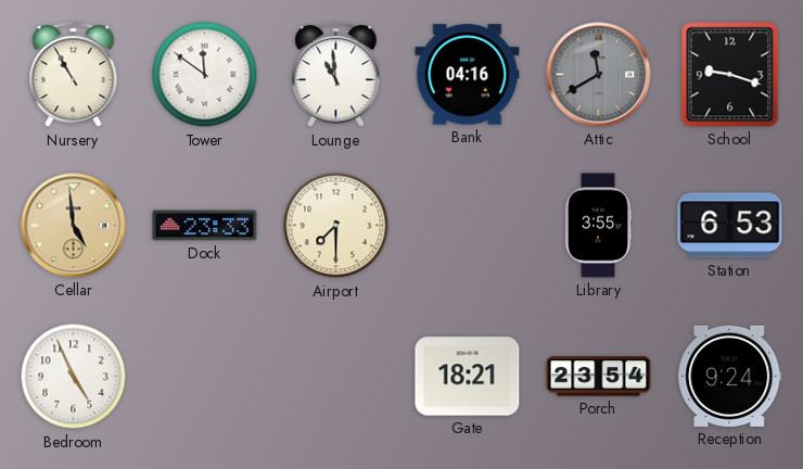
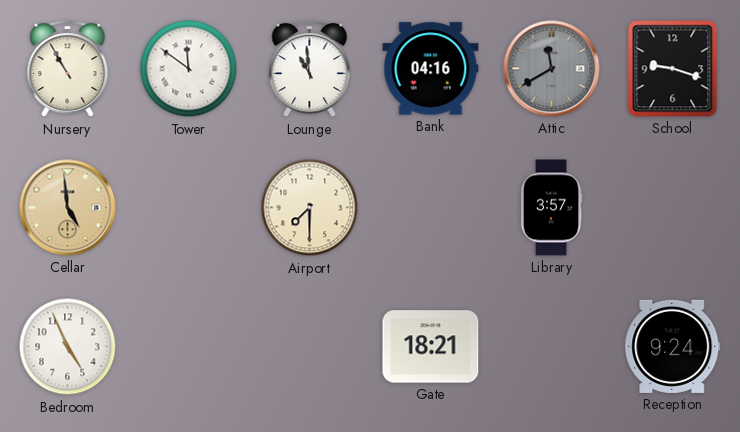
Dock: 23:33 -> none
Library: 3:55 -> 3:57
Station: 6:53 -> none
Porch: 23:54 -> none
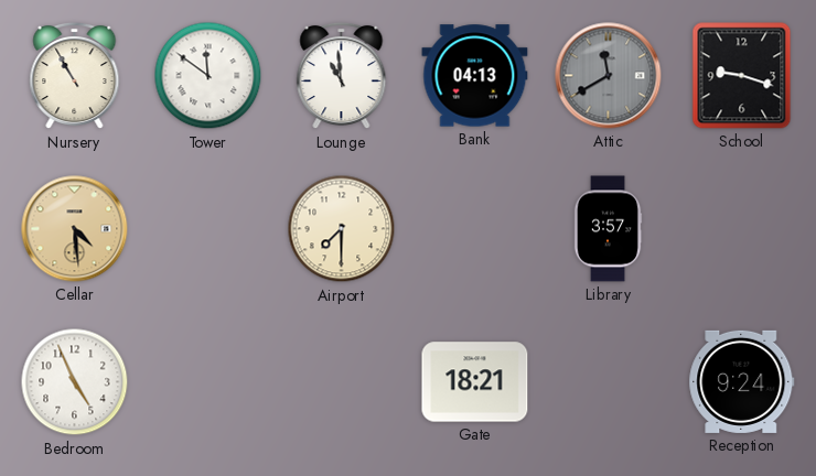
Bank: 04:16 -> 04:13
Cellar: 4:59 -> 4:29
